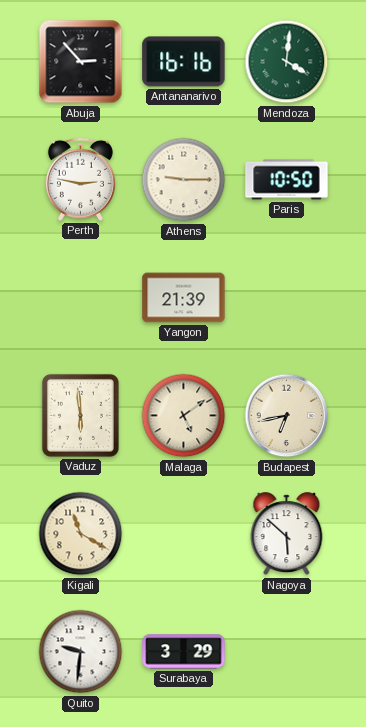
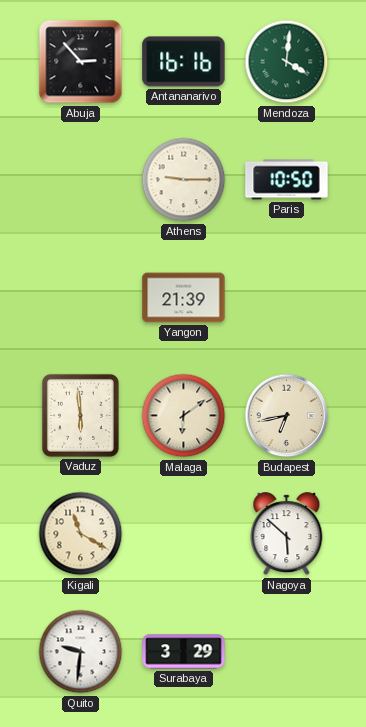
Perth: 2:47 -> none
Malaga: 5:09 -> 6:09
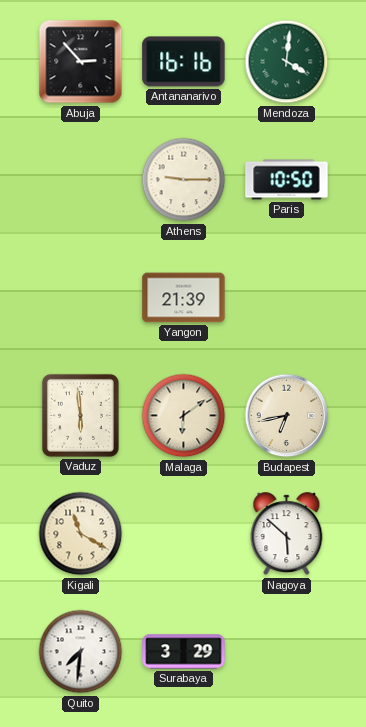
Quito: 9:31 -> 7:31
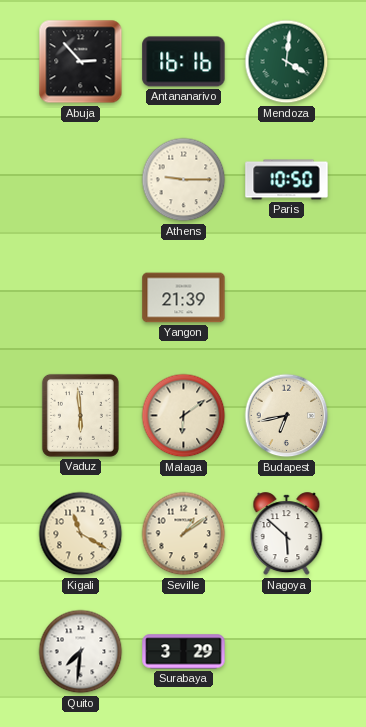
Seville: none -> 1:09
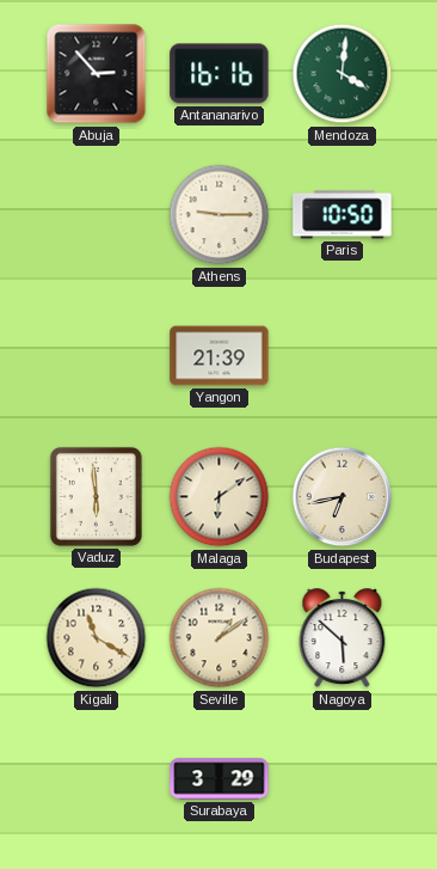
Quito: 7:31 -> none
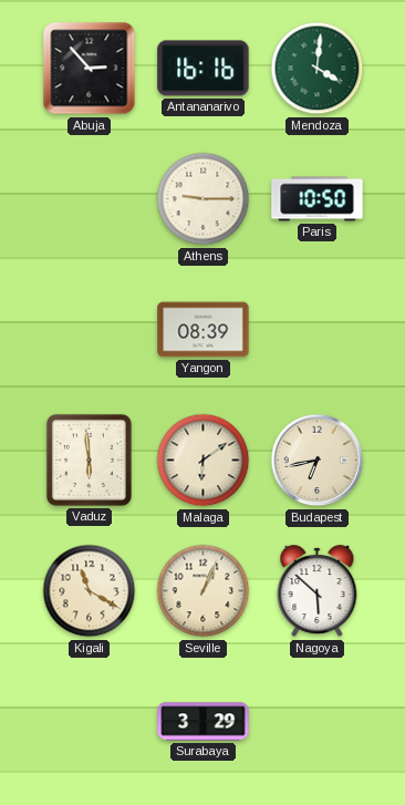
Yangon: 21:39 -> 08:39
Seville: 1:09 -> 1:04
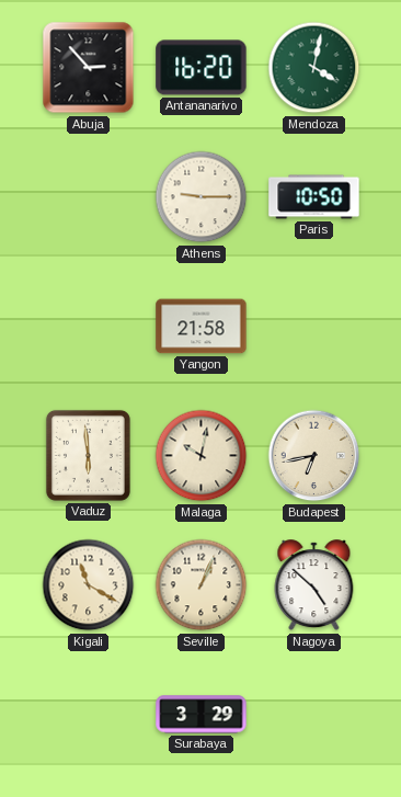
Antananarivo: 16:16 -> 16:20
Mendoza: 4:01 -> 4:02
Yangon: 08:39 -> 21:58
Malaga: 6:09 -> 10:02
Nagoya: 5:52 -> 4:52
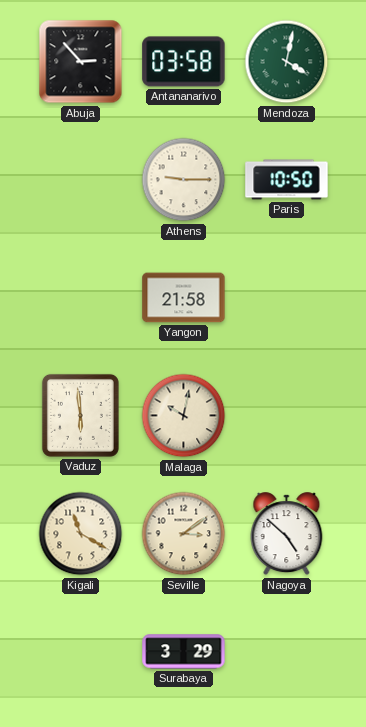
Antananarivo: 16:20 -> 03:58
Budapest: 6:43 -> none
Seville: 1:04 -> 3:09
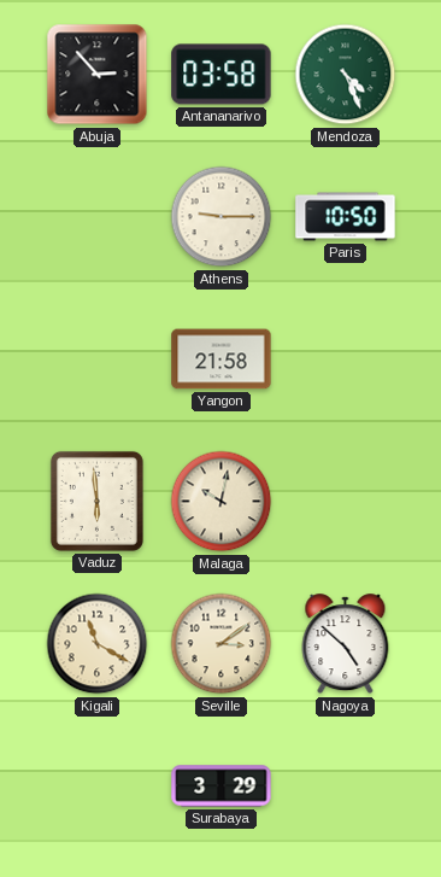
Mendoza: 4:02 -> 4:26
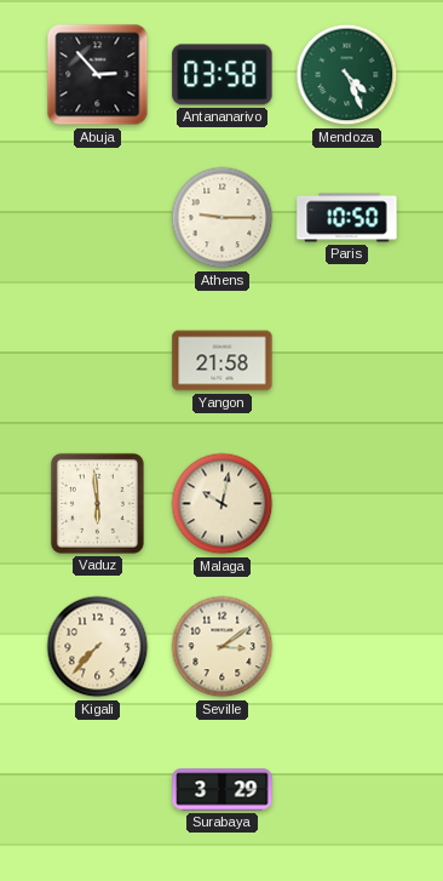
Kigali: 11:20 -> 7:37
Nagoya: 4:52 -> none
